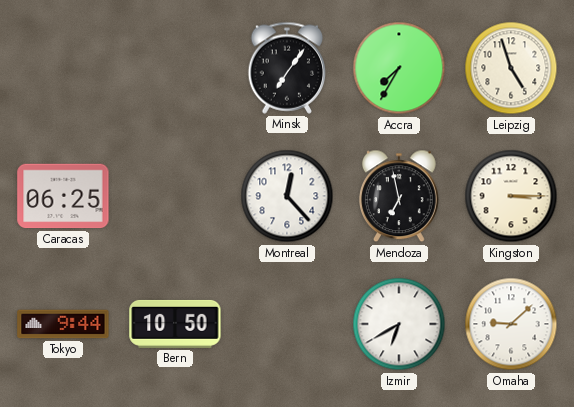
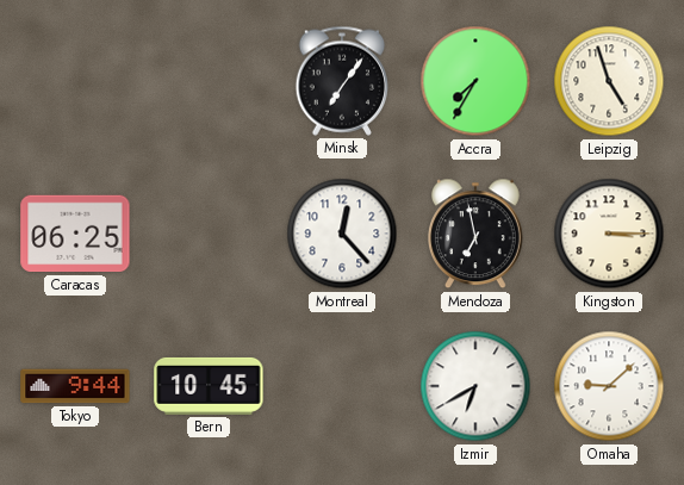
Bern: 10:50 -> 10:45
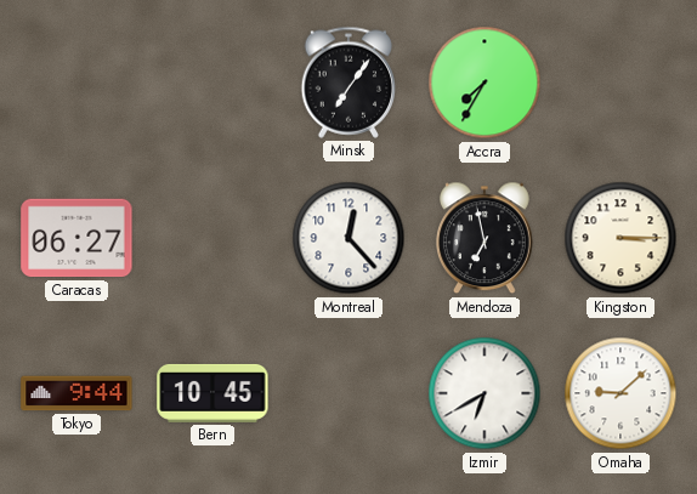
Leipzig: 4:57 -> none
Caracas: 06:25 -> 06:27
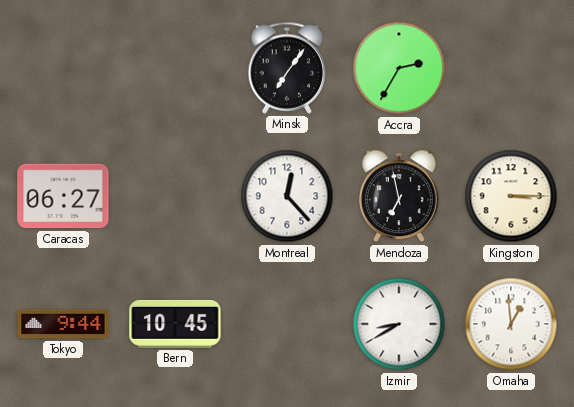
Accra: 7:35 -> 2:35
Izmir: 6:40 -> 8:40
Omaha: 9:08 -> 12:59
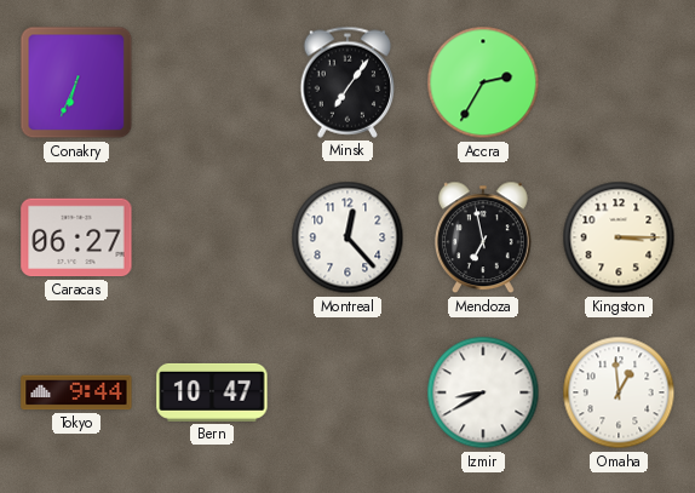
Conakry: none -> 6:34
Bern: 10:45 -> 10:47
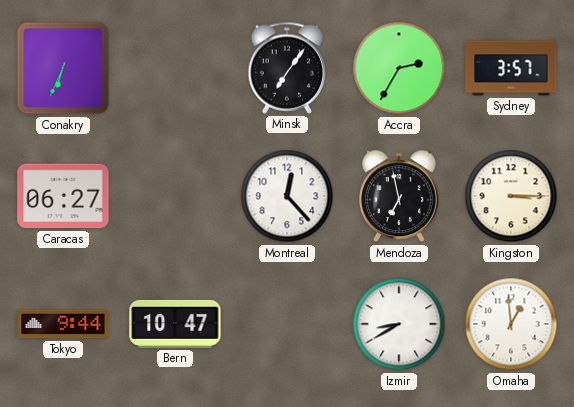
Sydney: none -> 3:57
